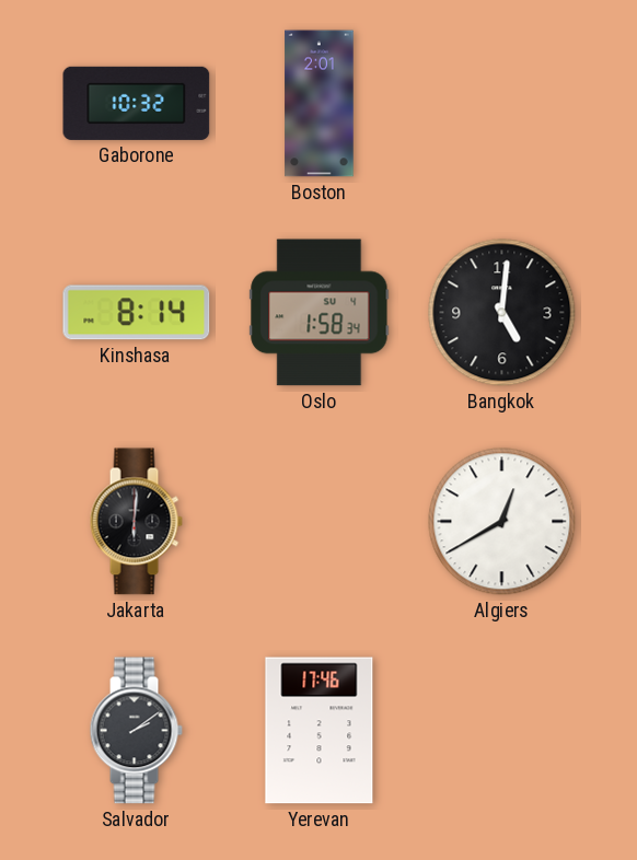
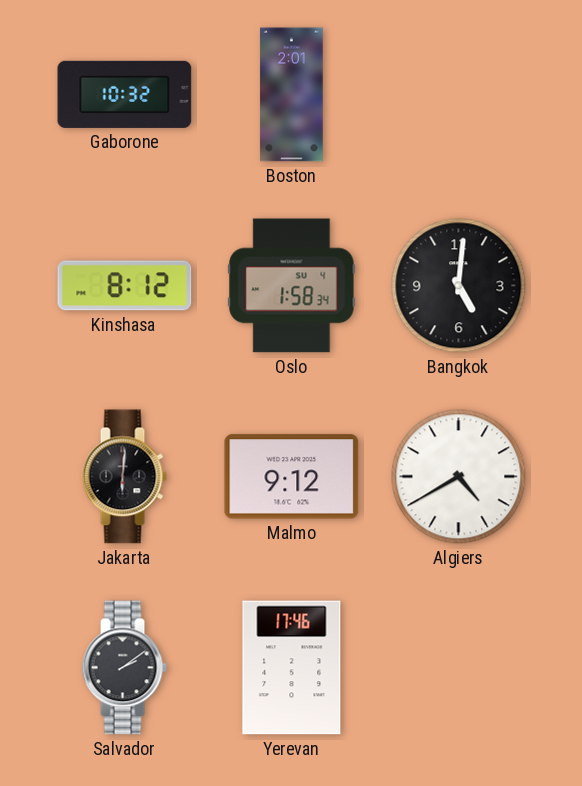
Kinshasa: 8:14 -> 8:12
Malmo: none -> 9:12
Algiers: 12:40 -> 4:40
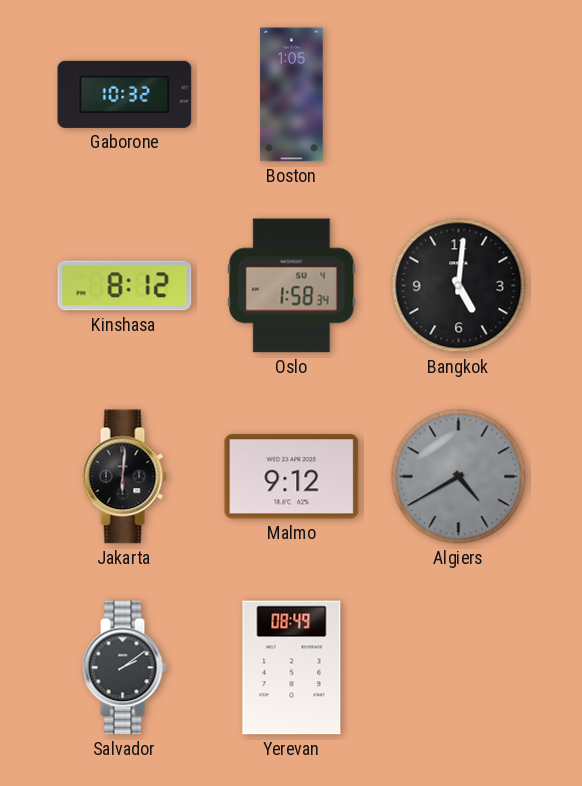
Boston: 2:01 -> 1:05
Algiers dial: white -> grey
Yerevan: 17:46 -> 08:49
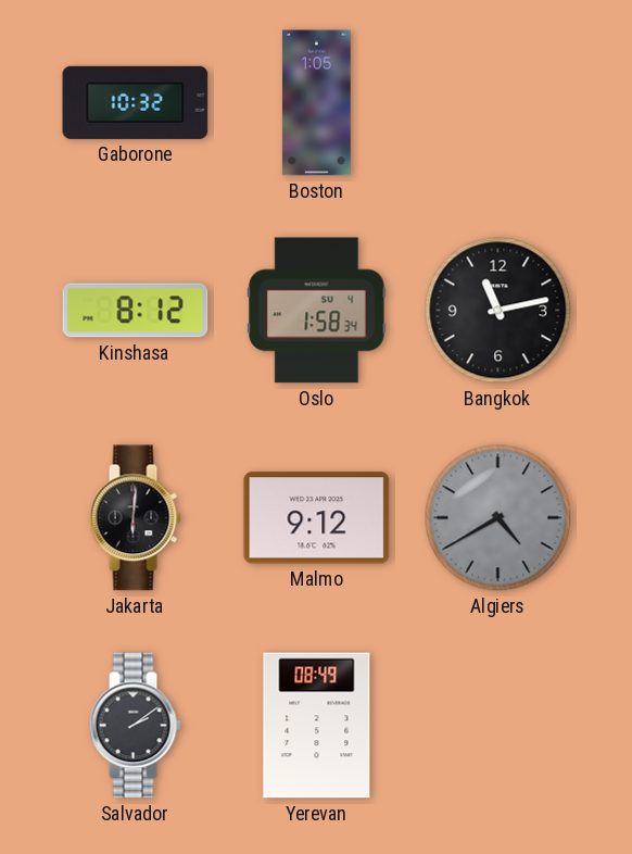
Bangkok: 5:01 -> 11:13
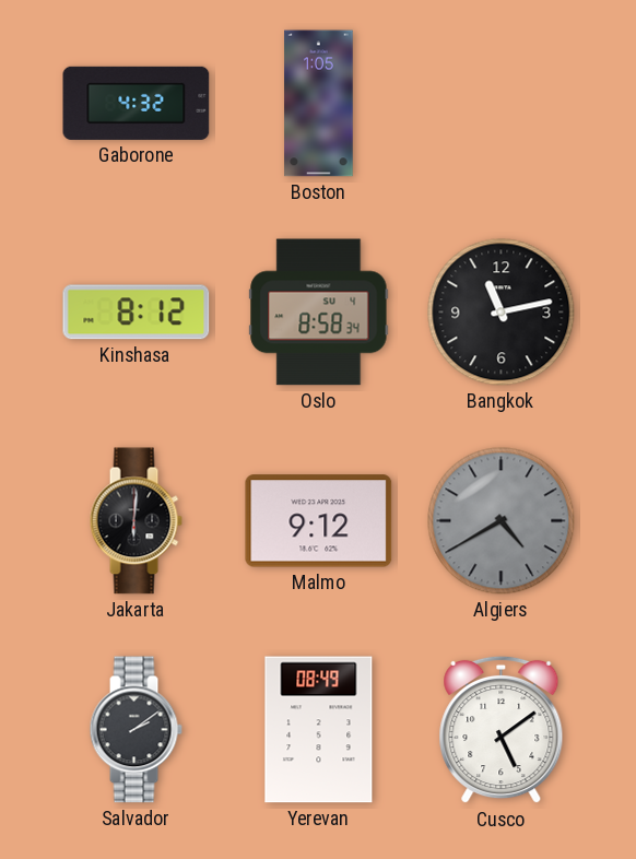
Gaborone: 10:32 -> 4:32
Oslo: 1:58 -> 8:58
Cusco: none -> 5:09
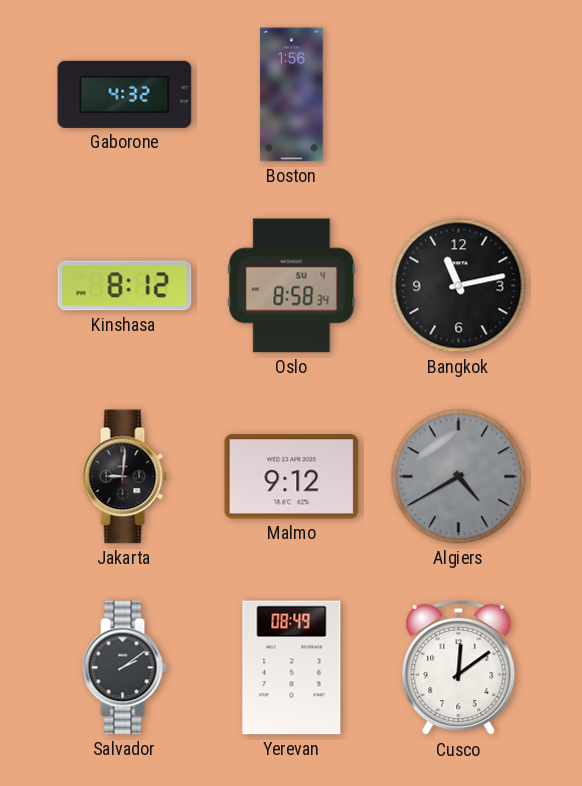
Boston: 1:05 -> 1:56
Jakarta: 6:01 -> 9:01
Cusco: 5:09 -> 12:09
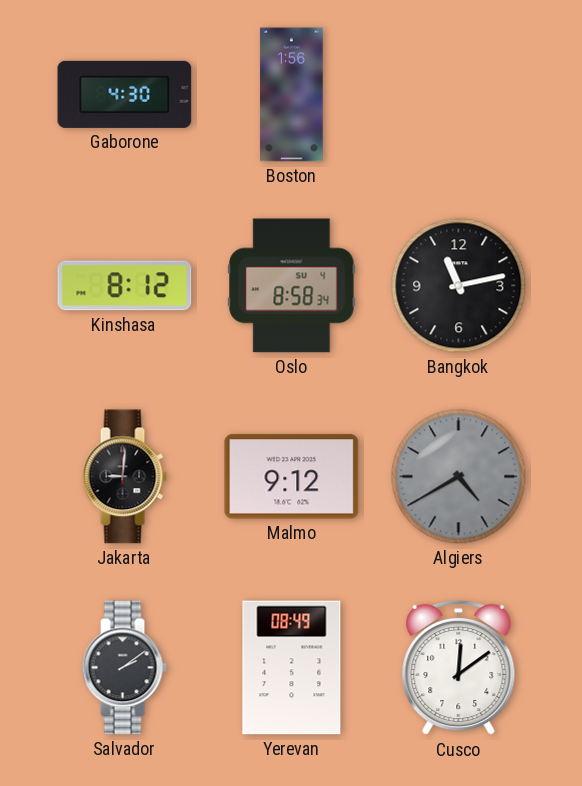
Gaborone: 4:32 -> 4:30
